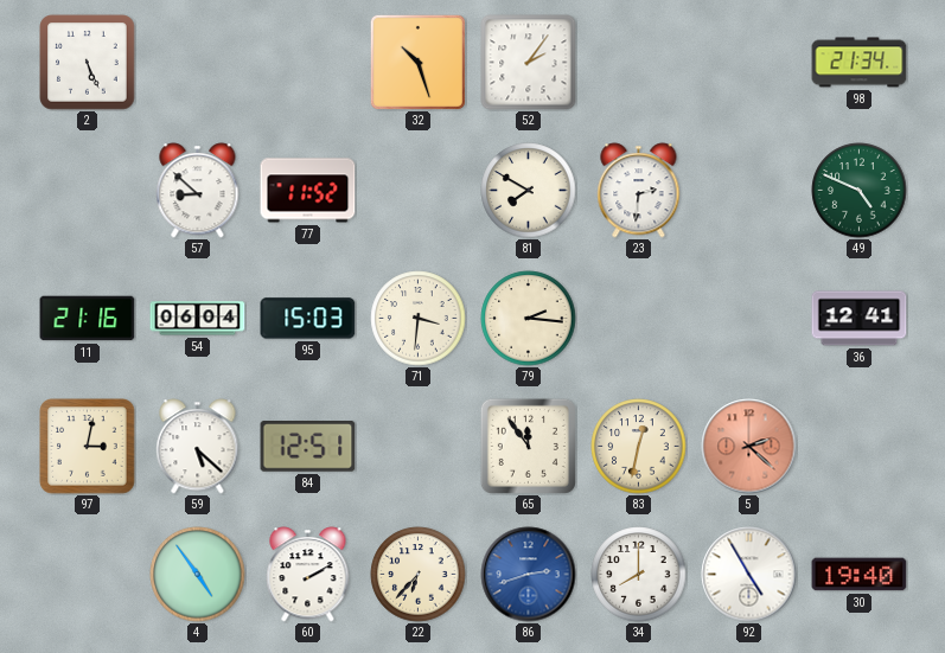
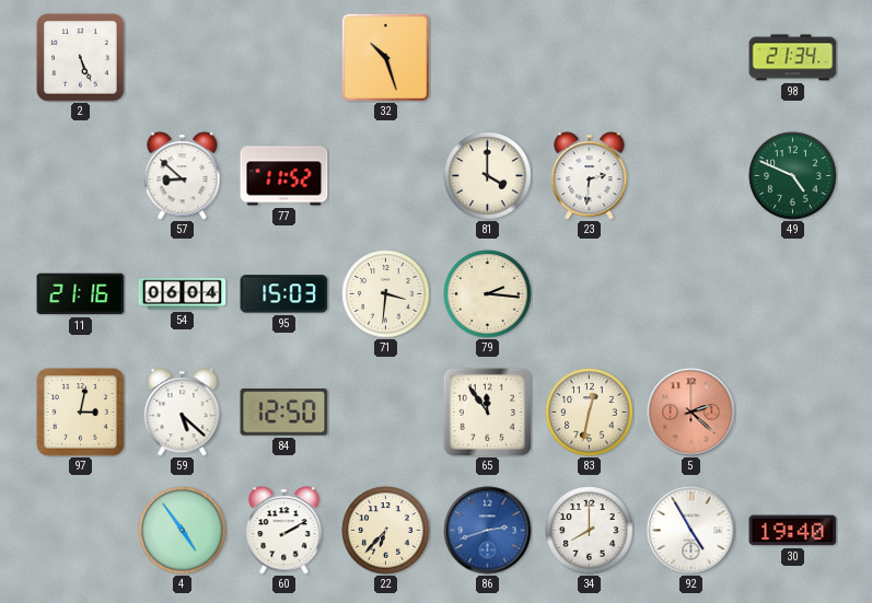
52: 2:06 -> none
81: 7:50 -> 4:00
36: 12:41 -> none
84: 12:51 -> 12:50
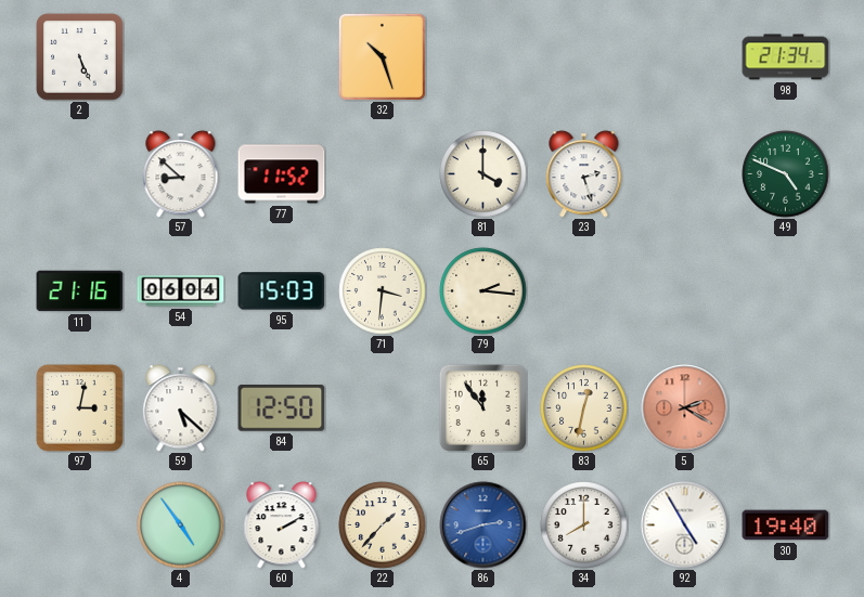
23: 2:31 -> 2:27
5: 2:22 -> 2:20
22: 6:37 -> 1:37
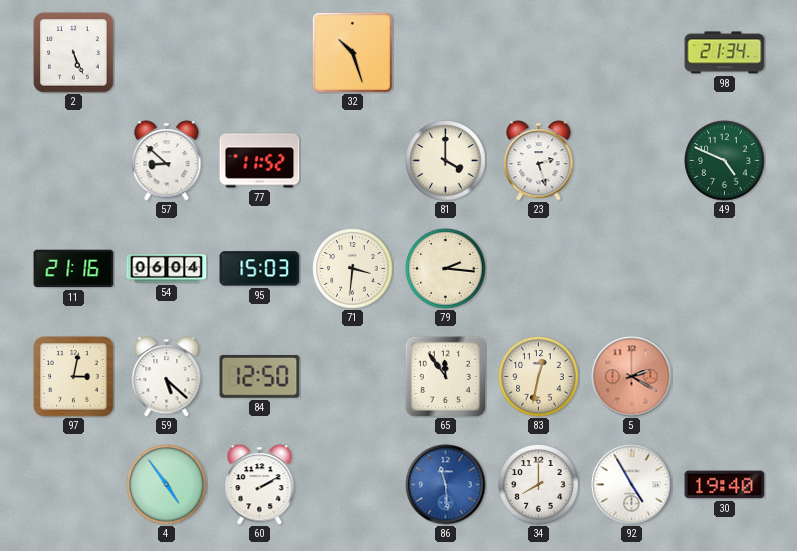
22: 1:37 -> none
86: 2:42 -> 11:29
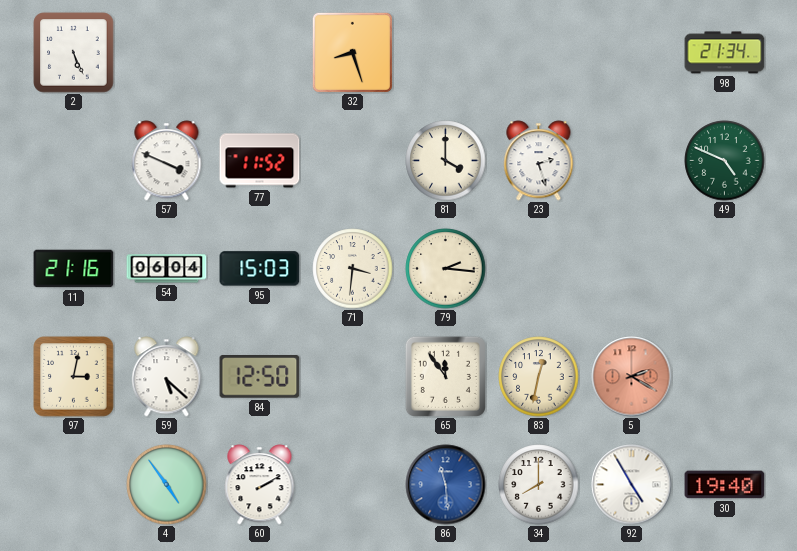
32: 10:27 -> 8:27
57: 8:52 -> 3:49
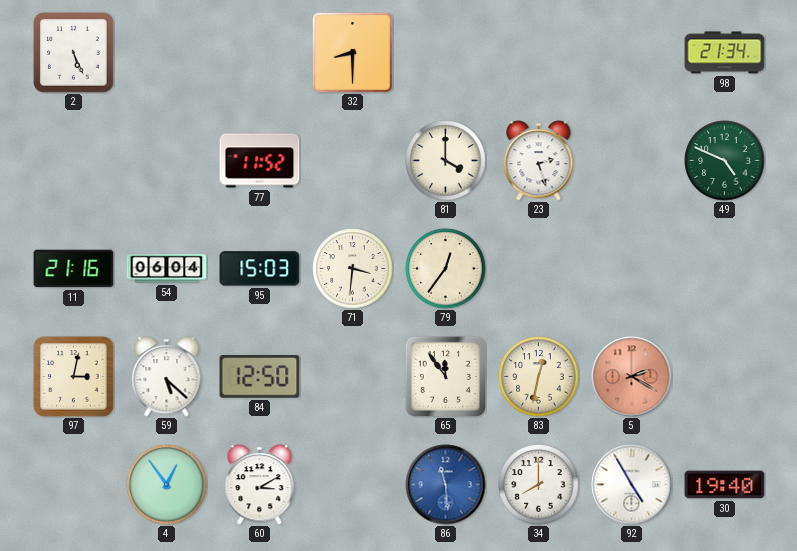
32: 8:27 -> 8:30
57: 3:49 -> none
79: 2:16 -> 12:36
4: 4:54 -> 12:54
60: 2:10 -> 3:10
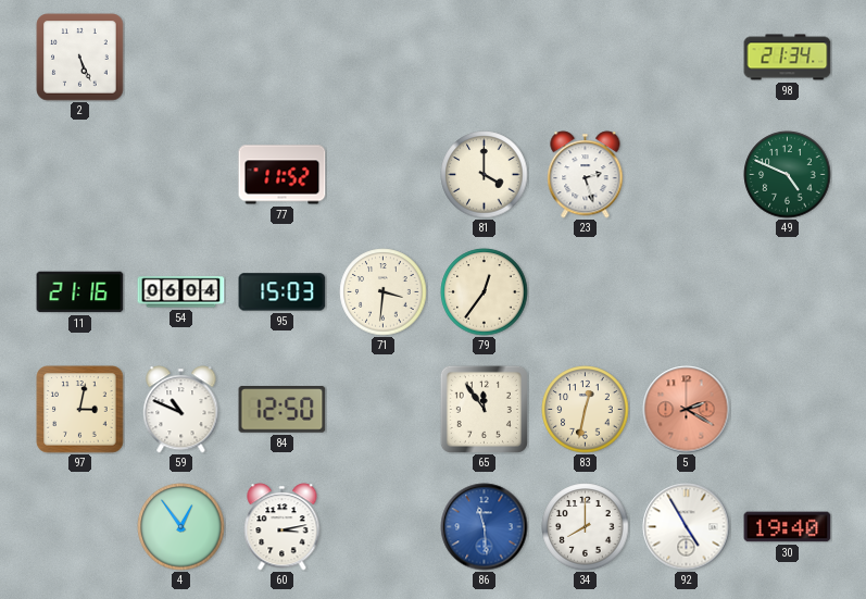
32: 8:30 -> none
59: 5:22 -> 10:49
60: 3:10 -> 3:13
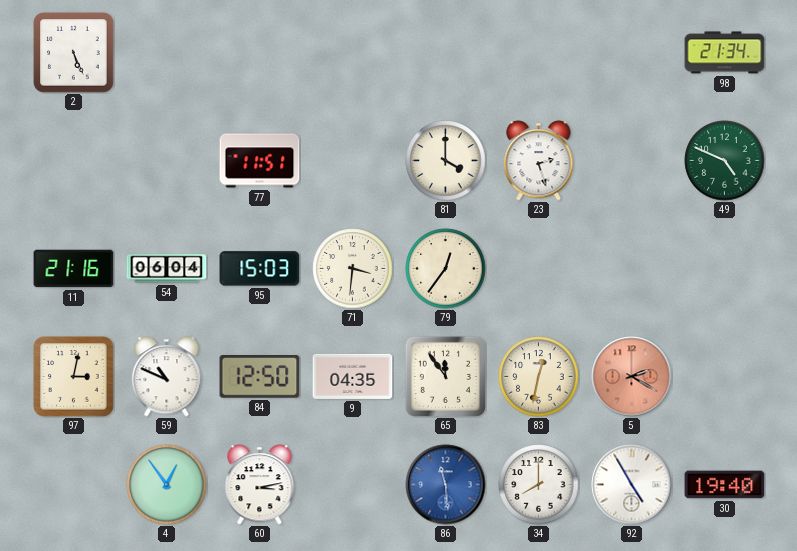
77: 11:52 -> 11:51
9: none -> 04:35
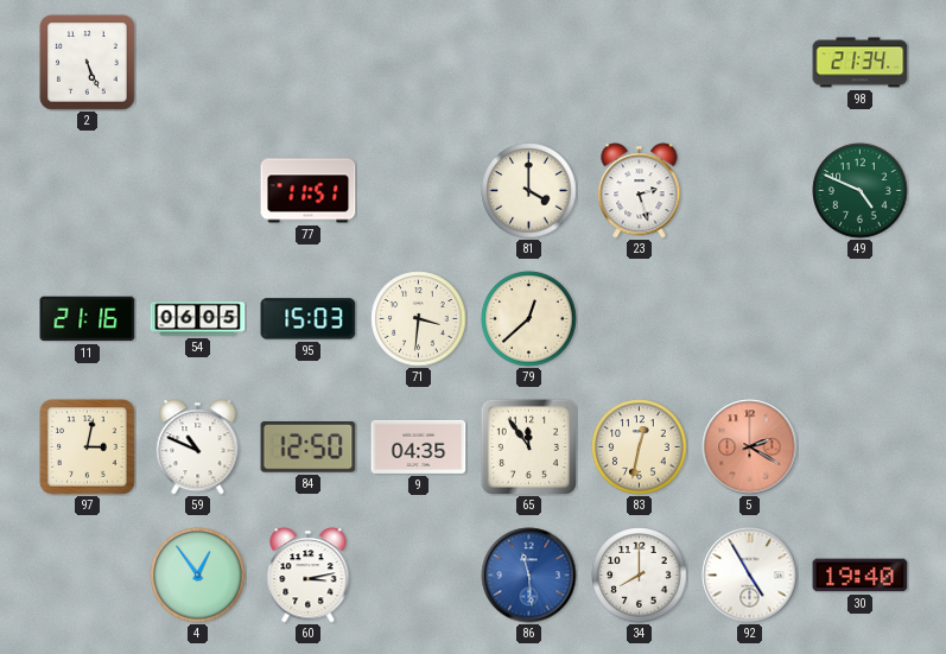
54: 06:04 -> 06:05
79: 12:36 -> 12:38
